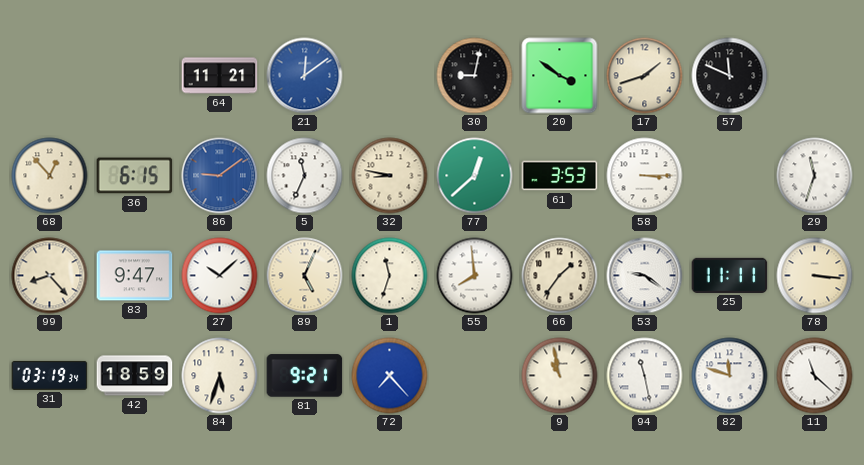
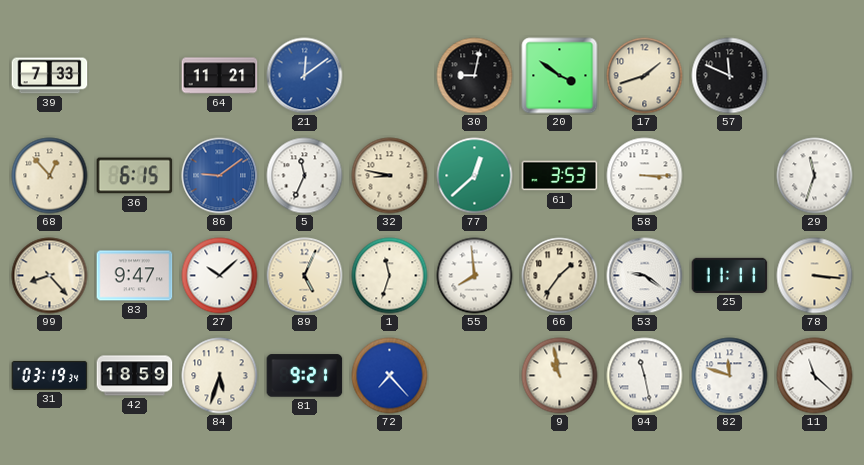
39: none -> 7:33
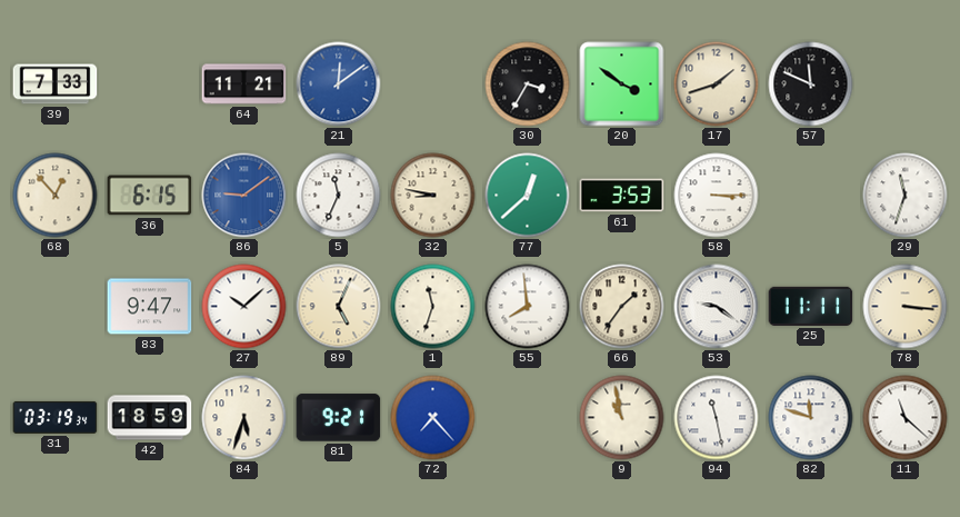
30: 9:02 -> 3:35
99: 8:23 -> none
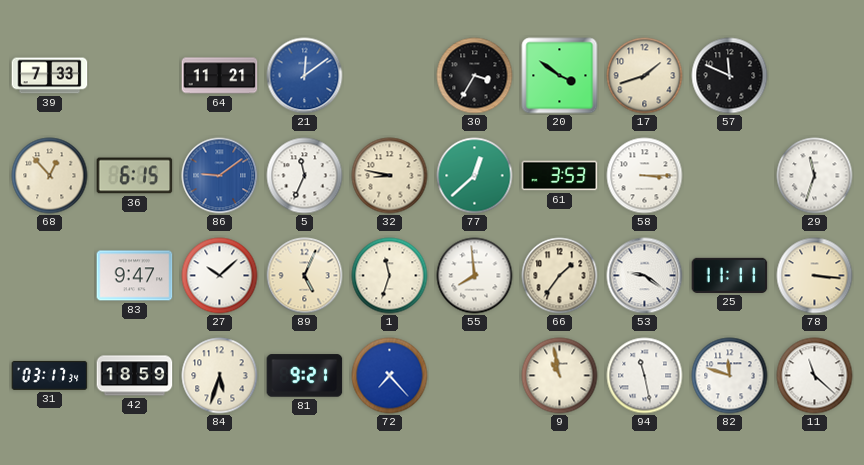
31: 03:19 -> 03:17
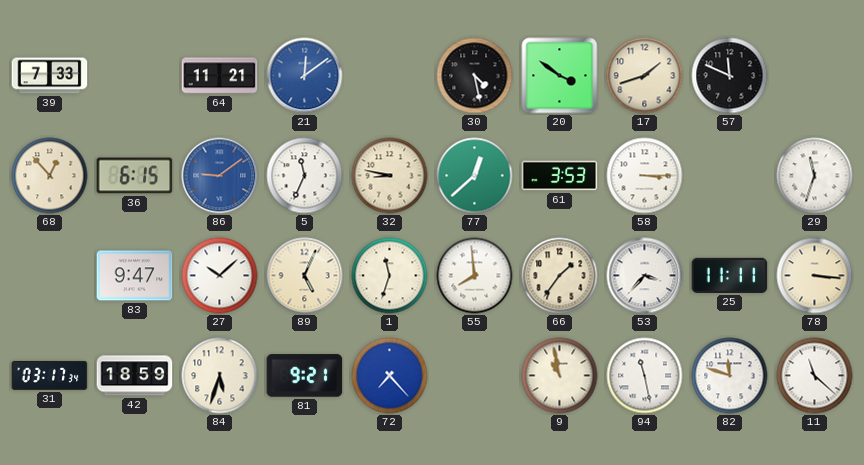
30: 3:35 -> 4:28
53: 9:21 -> 3:37
